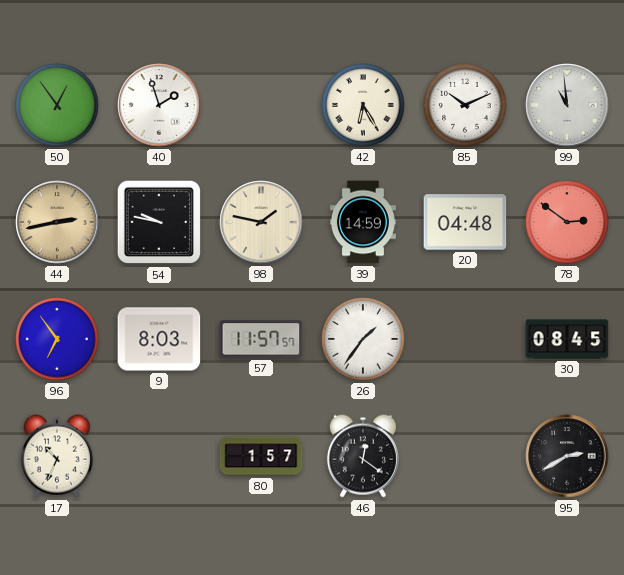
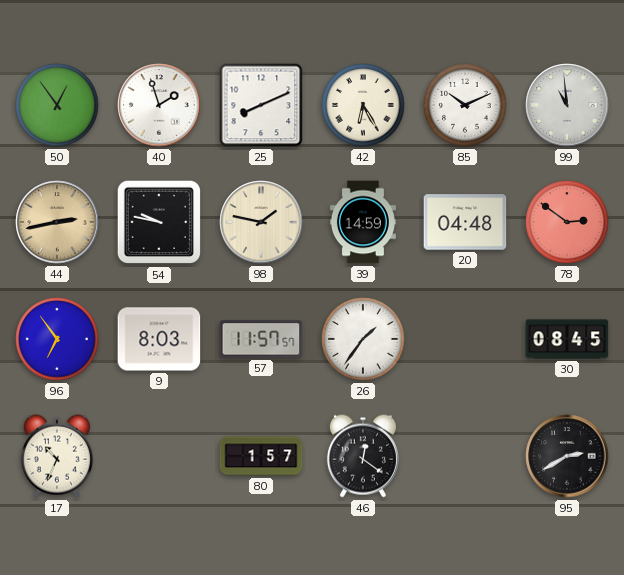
25: none -> 8:11
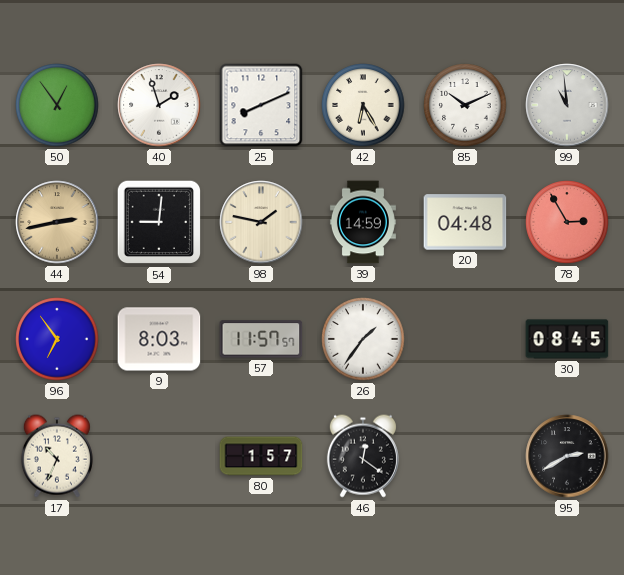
54: 9:47 -> 9:01
78: 2:51 -> 2:55
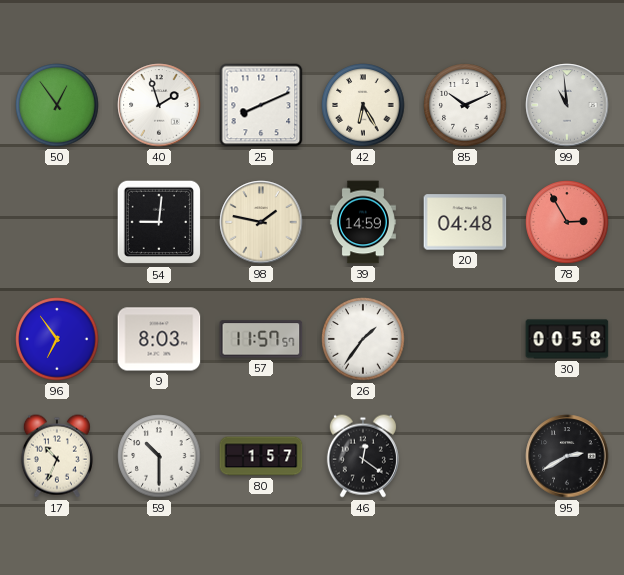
44: 2:43 -> none
30: 08:45 -> 00:58
59: none -> 10:30
